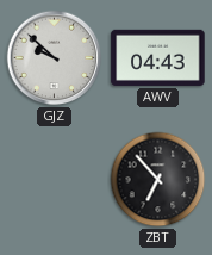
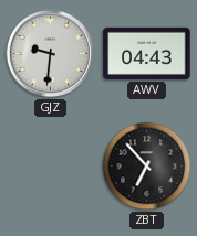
GJZ: 9:52 -> 9:31
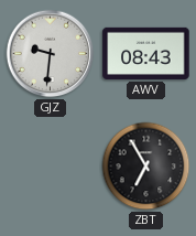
AWV: 04:43 -> 08:43
ZBT: 6:53 -> 6:55
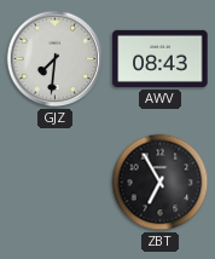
GJZ: 9:31 -> 7:31
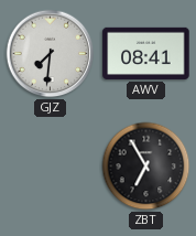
AWV: 08:43 -> 08:41
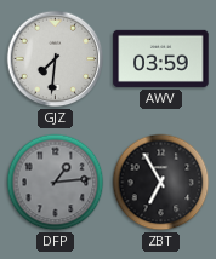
AWV: 08:41 -> 03:59
DFP: none -> 1:14
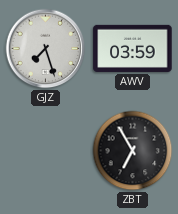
GJZ: 7:31 -> 7:27
DFP: 1:14 -> none
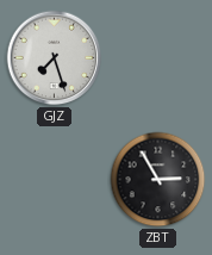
AWV: 03:59 -> none
ZBT: 6:55 -> 2:55
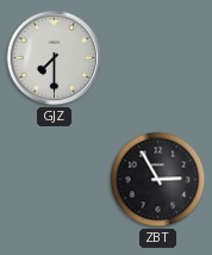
GJZ: 7:27 -> 7:30
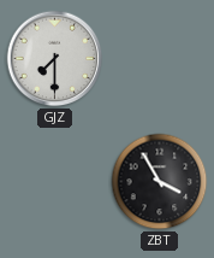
ZBT: 2:55 -> 3:55
